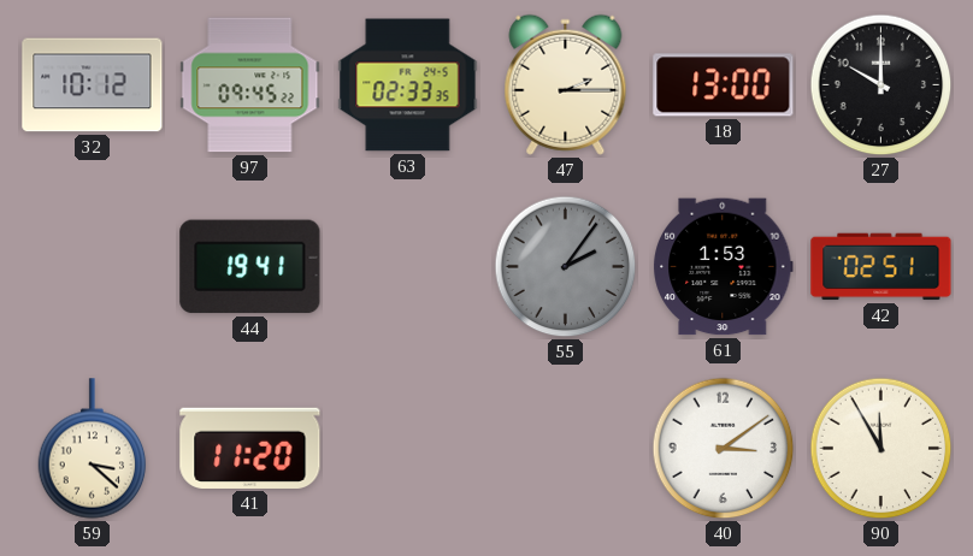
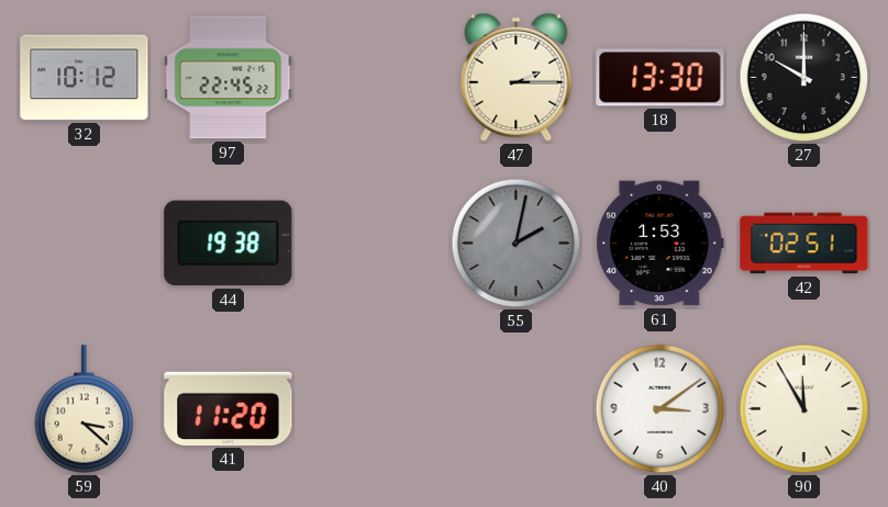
97: 09:45 -> 22:45
63: 02:33 -> none
18: 13:00 -> 13:30
44: 19:41 -> 19:38
55: 2:06 -> 2:02
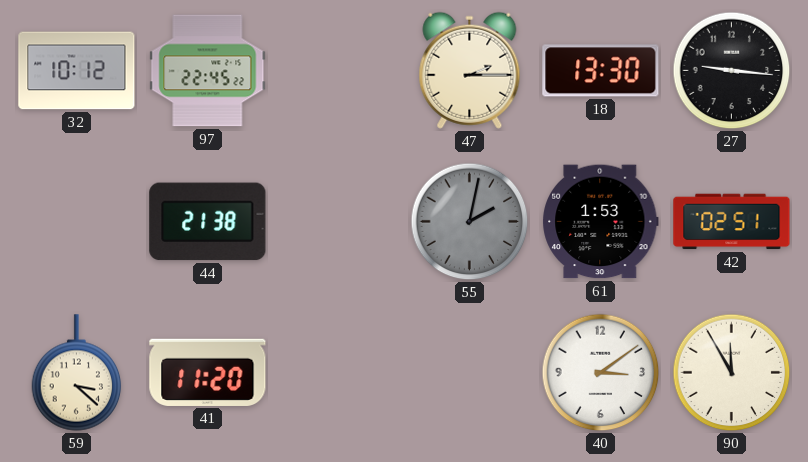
27: 10:00 -> 9:16
44: 19:38 -> 21:38
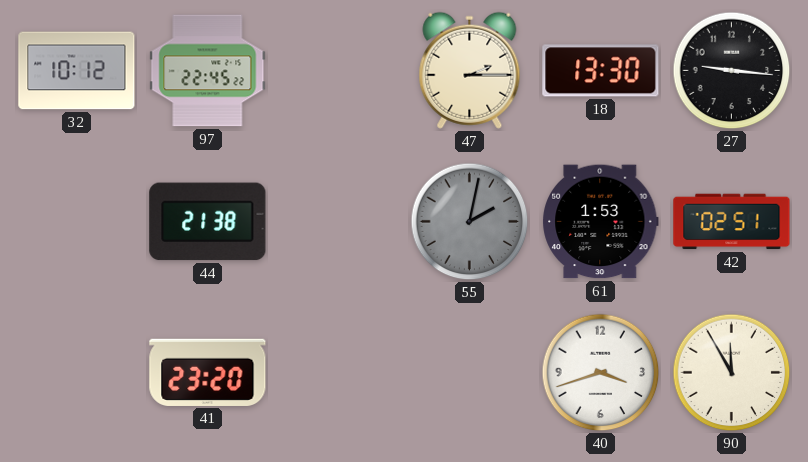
59: 3:22 -> none
41: 11:20 -> 23:20
40: 3:09 -> 3:42
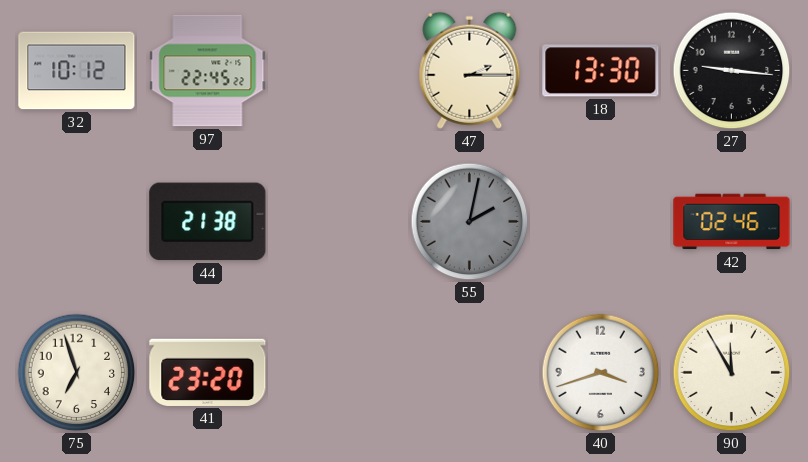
61: 1:53 -> none
42: 02:51 -> 02:46
75: none -> 6:57
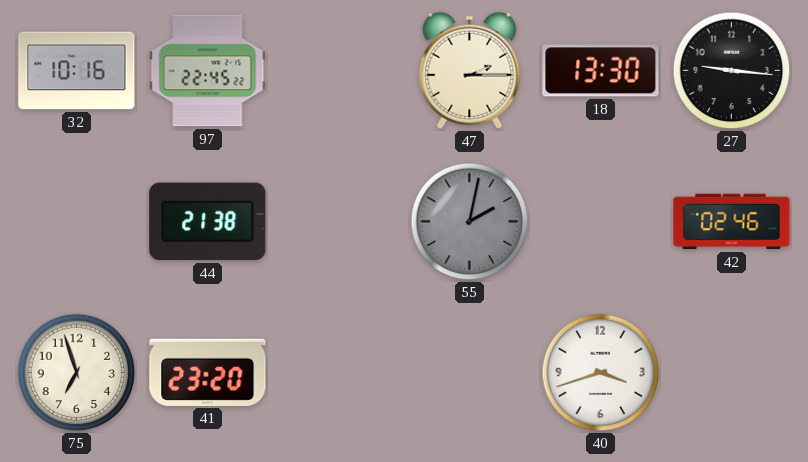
32: 10:12 -> 10:16
90: 11:55 -> none
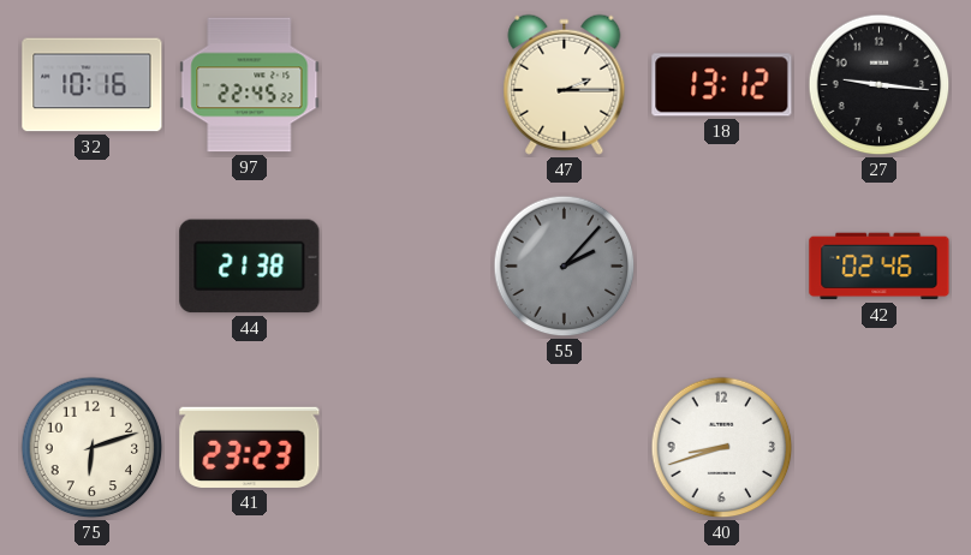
18: 13:30 -> 13:12
55: 2:02 -> 2:07
75: 6:57 -> 6:12
41: 23:20 -> 23:23
40: 3:42 -> 8:42
